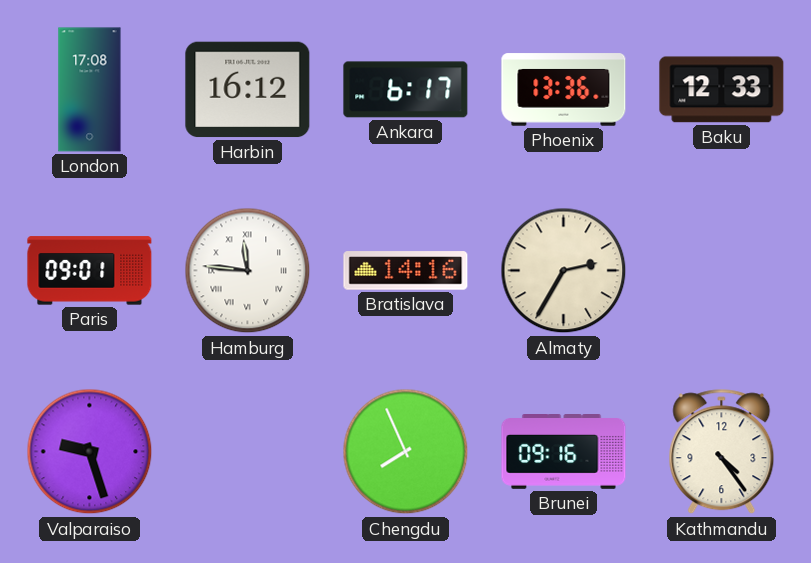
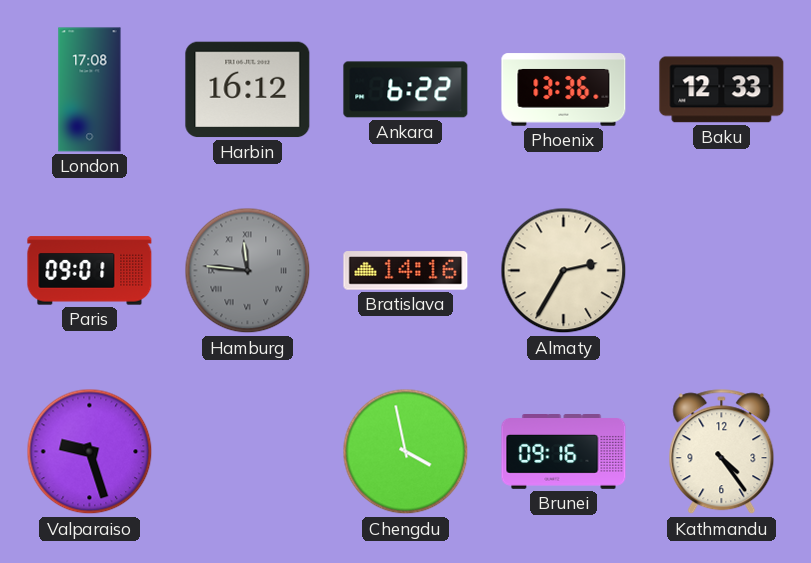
Ankara: 6:17 -> 6:22
Hamburg dial: white -> grey
Chengdu: 7:56 -> 3:58
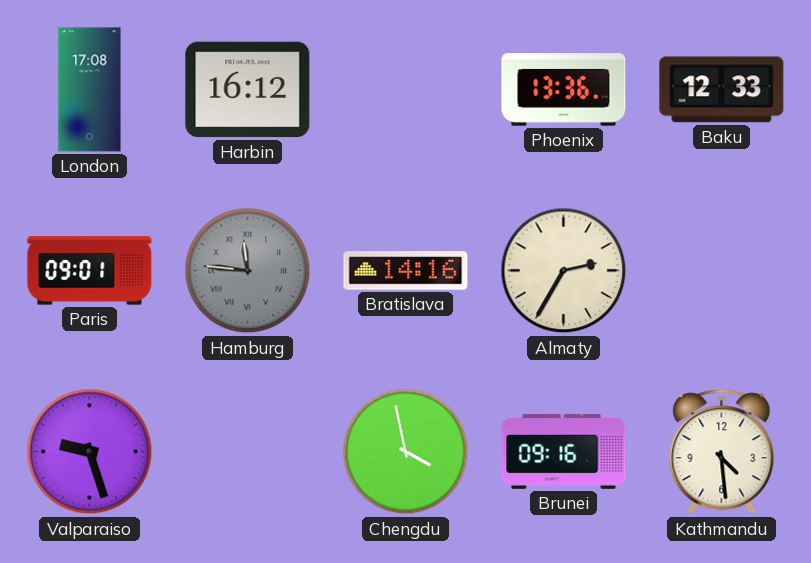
Ankara: 6:22 -> none
Kathmandu: 4:24 -> 4:29
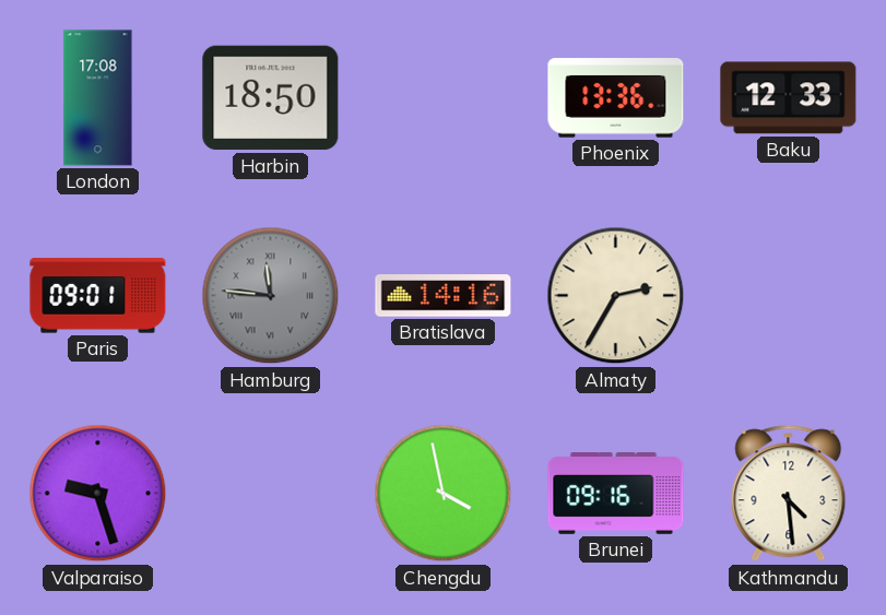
Harbin: 16:12 -> 18:50
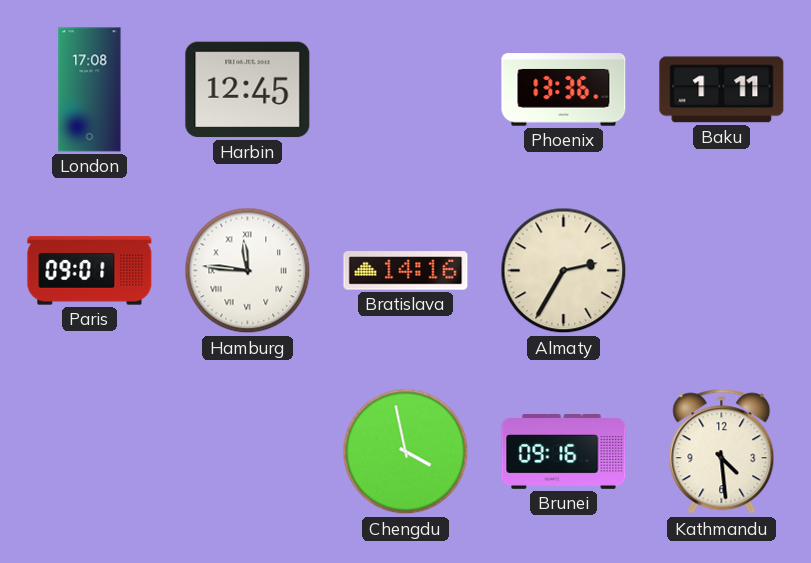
Harbin: 18:50 -> 12:45
Baku: 12:33 -> 1:11
Hamburg dial: grey -> white
Valparaiso: 9:27 -> none
